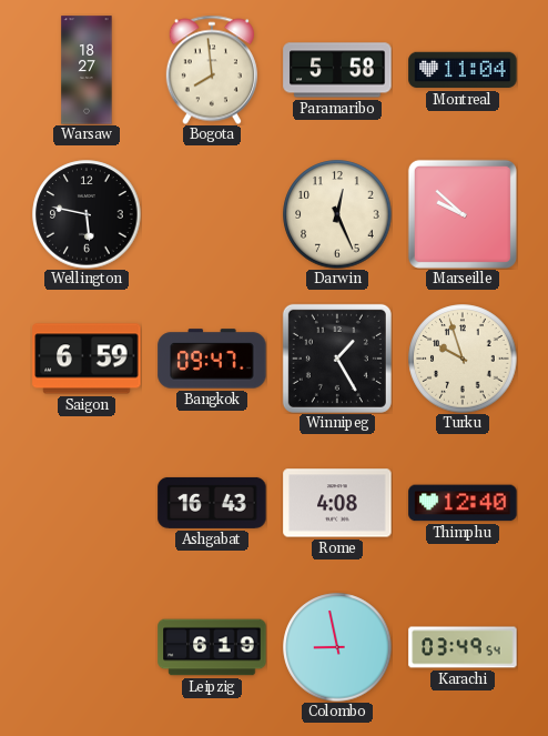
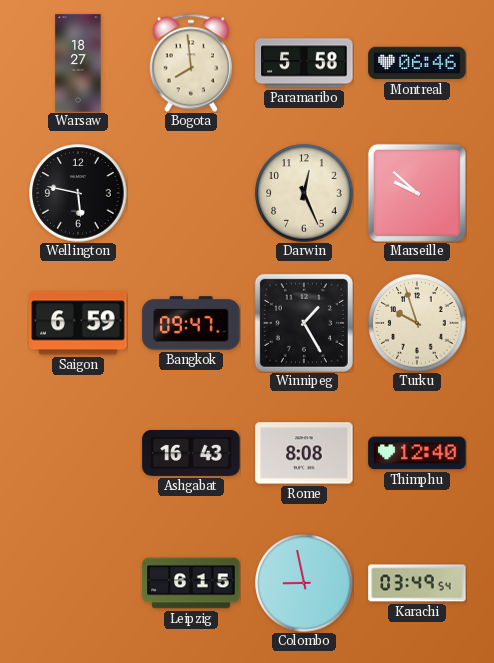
Montreal: 11:04 -> 06:46
Rome: 4:08 -> 8:08
Leipzig: 6:19 -> 6:15
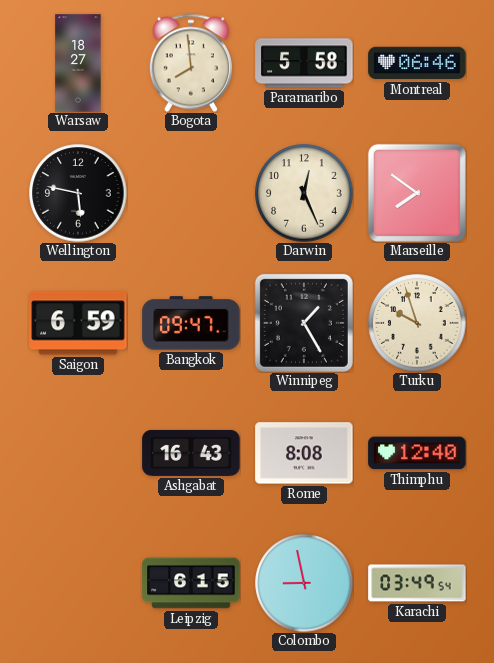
Marseille: 9:52 -> 7:51
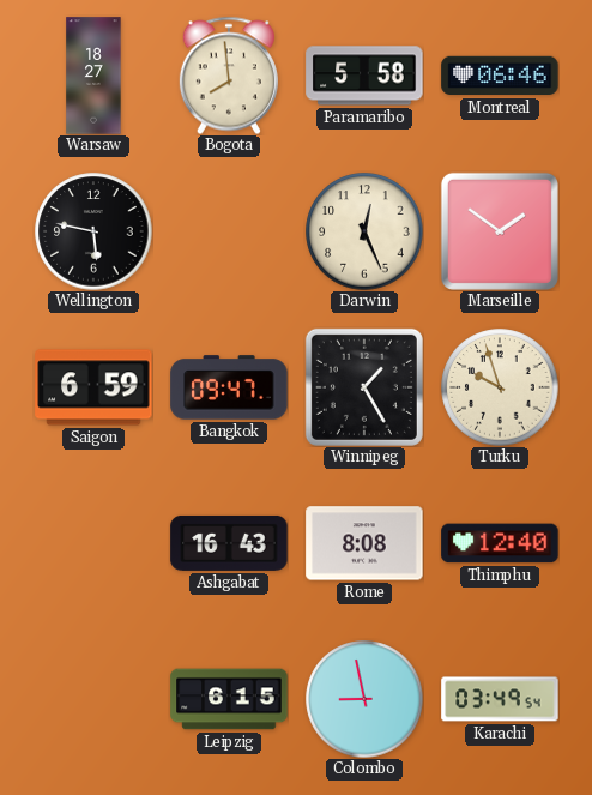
Marseille: 7:51 -> 1:51
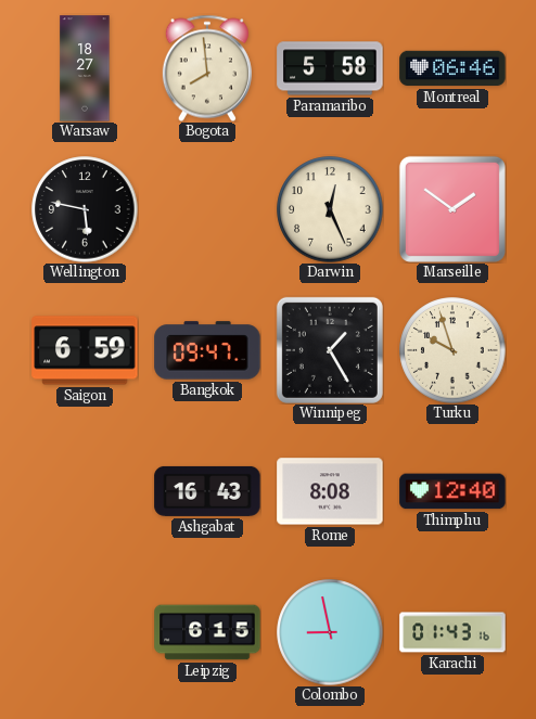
Karachi: 03:49 -> 01:43
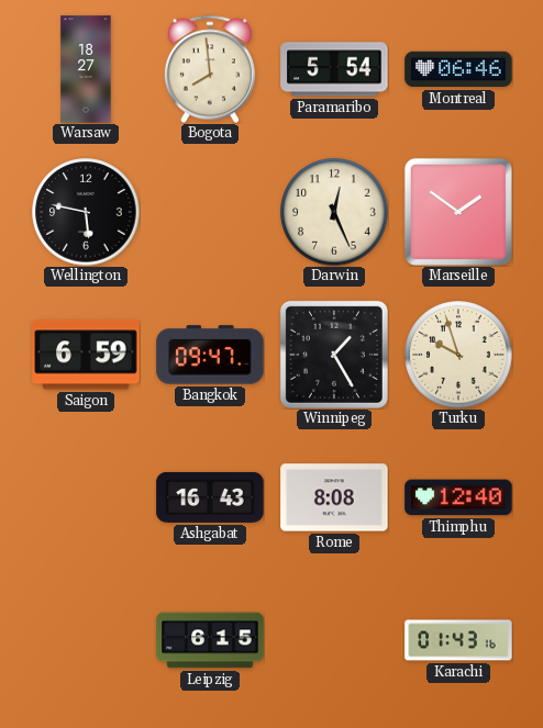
Paramaribo: 5:58 -> 5:54
Colombo: 8:58 -> none
